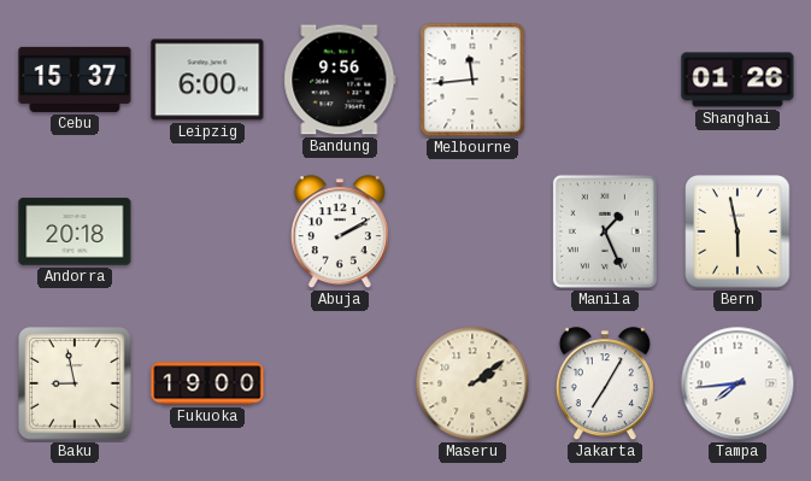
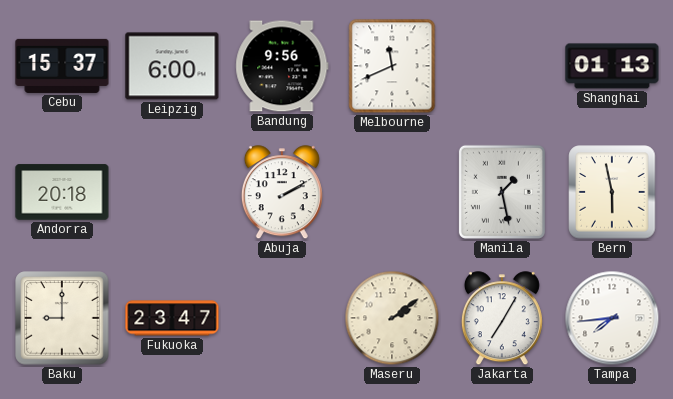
Melbourne: 11:44 -> 11:41
Shanghai: 01:26 -> 01:13
Manila: 1:26 -> 1:28
Baku: 8:58 -> 9:00
Fukuoka: 19:00 -> 23:47
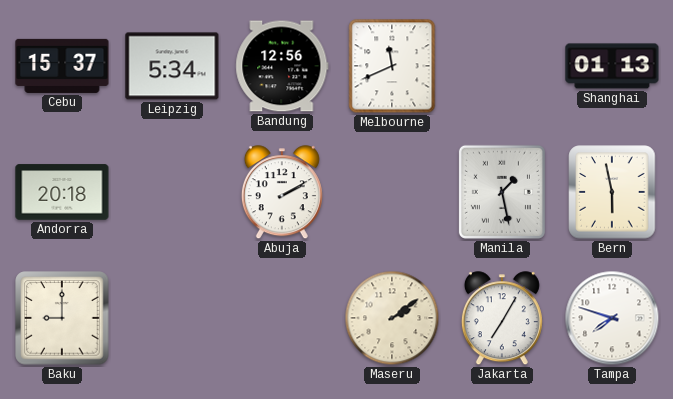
Leipzig: 6:00 -> 5:34
Bandung: 9:56 -> 12:56
Fukuoka: 23:47 -> none
Tampa: 7:44 -> 7:48
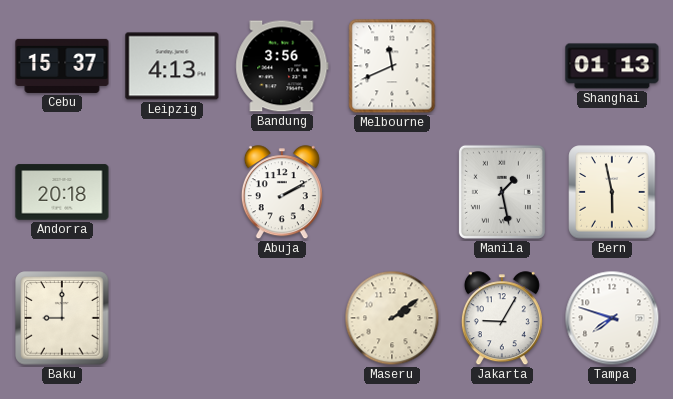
Leipzig: 5:34 -> 4:13
Bandung: 12:56 -> 3:56
Jakarta: 7:05 -> 9:05
